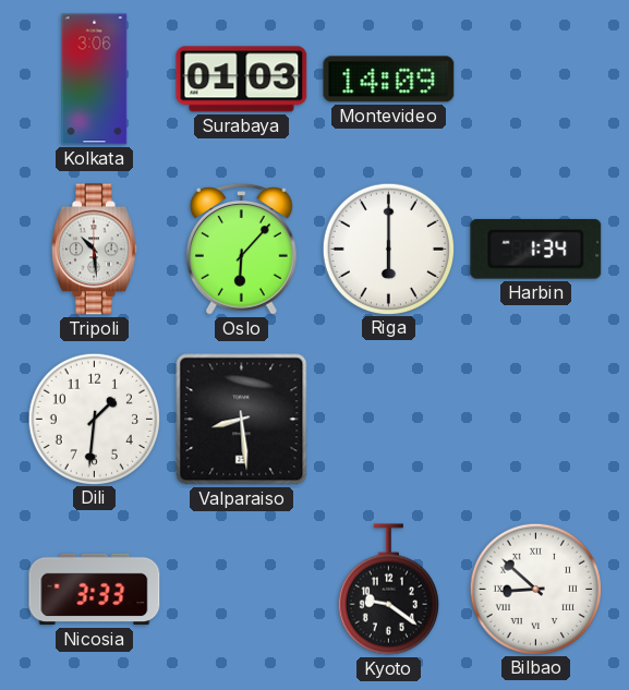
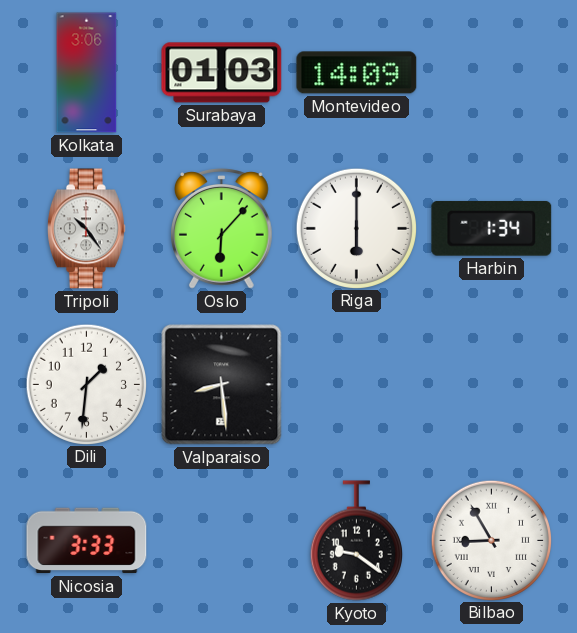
Tripoli: 10:29 -> 10:24
Bilbao: 8:52 -> 8:55
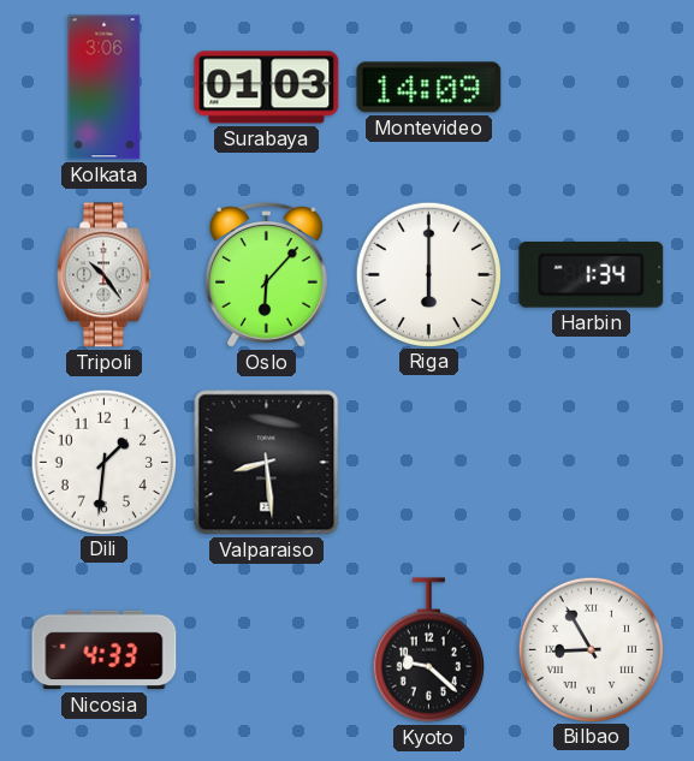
Nicosia: 3:33 -> 4:33
Kyoto: 9:21 -> 9:22
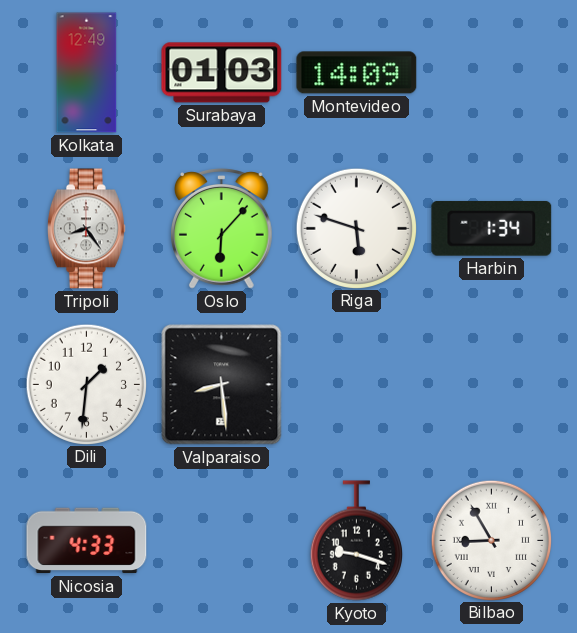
Kolkata: 3:06 -> 12:49
Tripoli: 10:24 -> 8:24
Riga: 6:00 -> 5:48
Kyoto: 9:22 -> 9:18
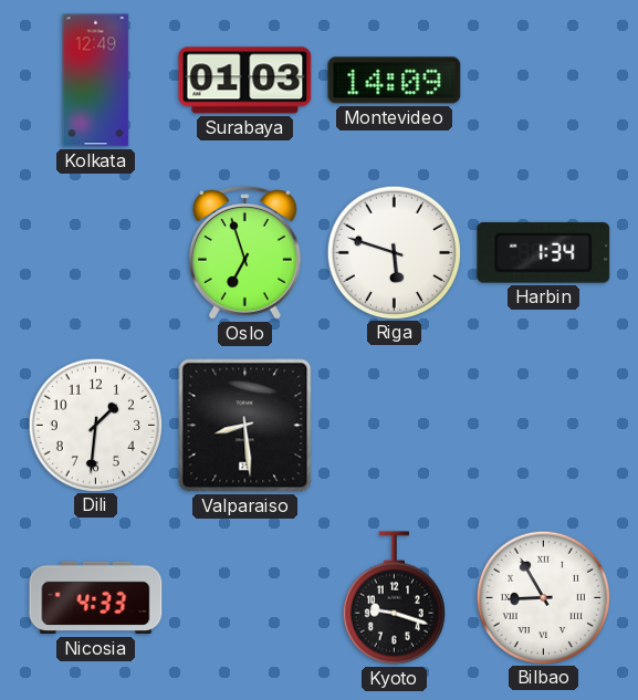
Tripoli: 8:24 -> none
Oslo: 6:07 -> 6:57
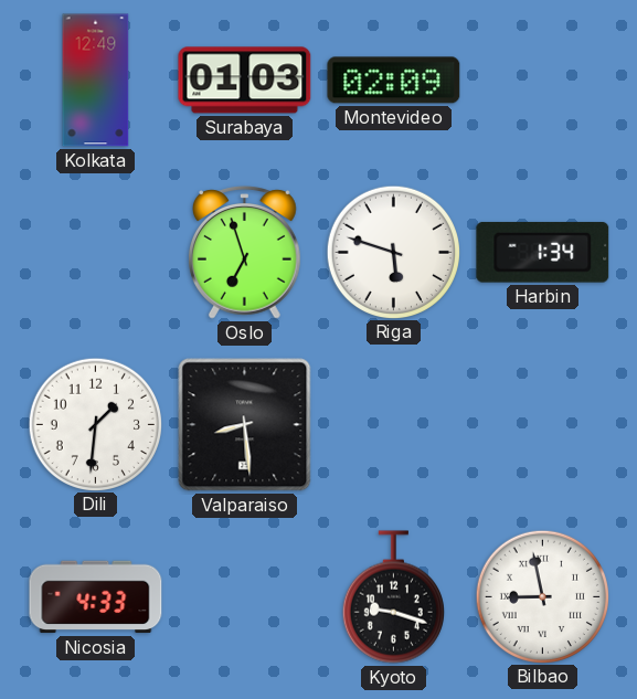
Montevideo: 14:09 -> 02:09
Bilbao: 8:55 -> 8:58
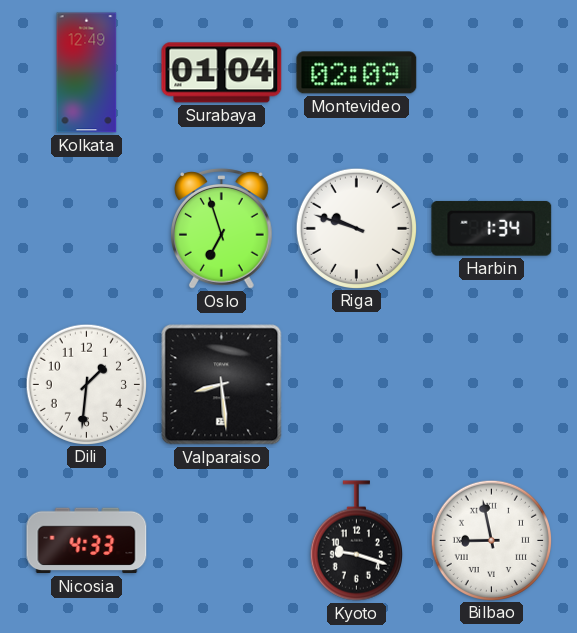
Surabaya: 01:03 -> 01:04
Riga: 5:48 -> 9:48
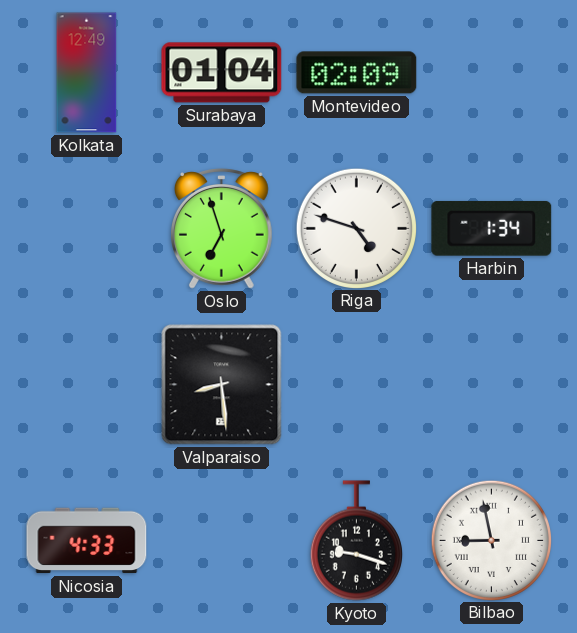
Riga: 9:48 -> 4:48
Dili: 1:31 -> none
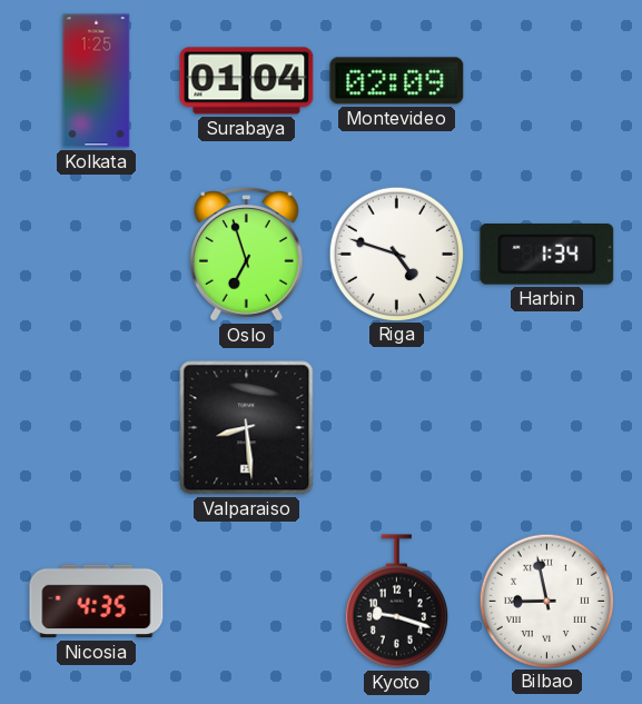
Kolkata: 12:49 -> 1:25
Nicosia: 4:33 -> 4:35
